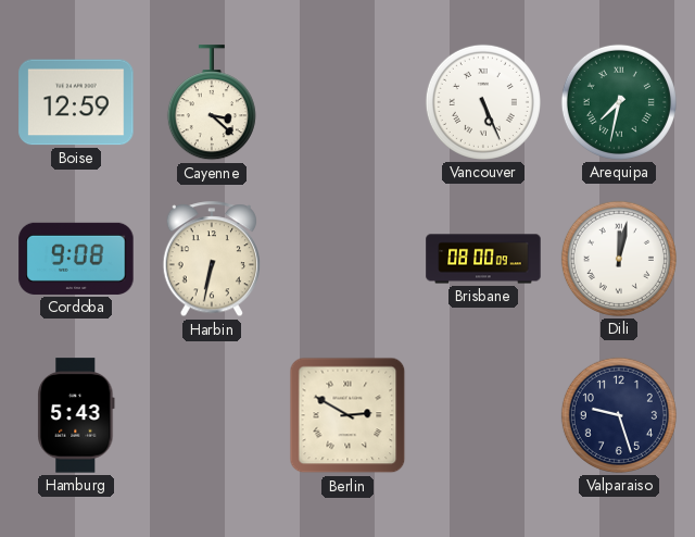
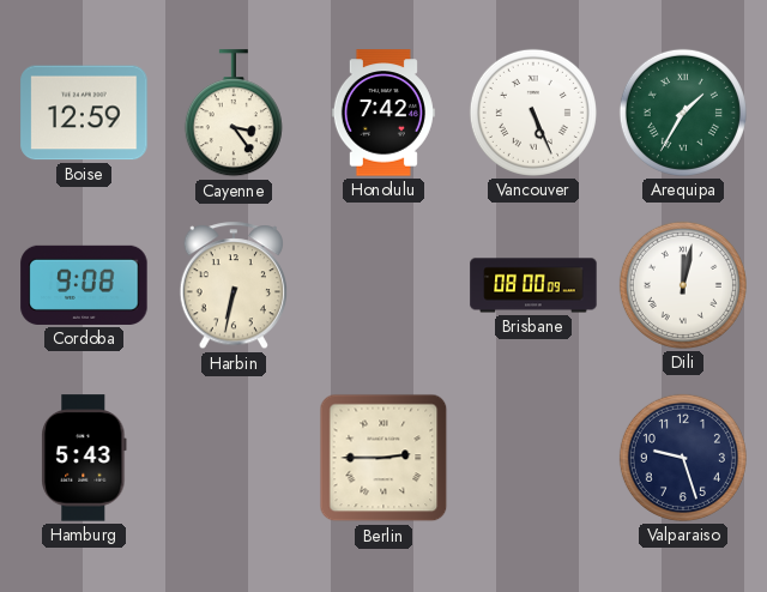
Cayenne: 3:22 -> 3:24
Honolulu: none -> 7:42
Arequipa: 7:32 -> 1:35
Berlin: 2:50 -> 2:45
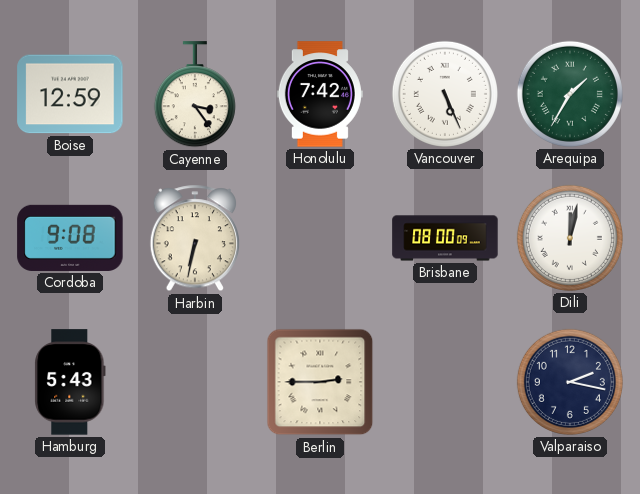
Valparaiso: 9:27 -> 2:17
